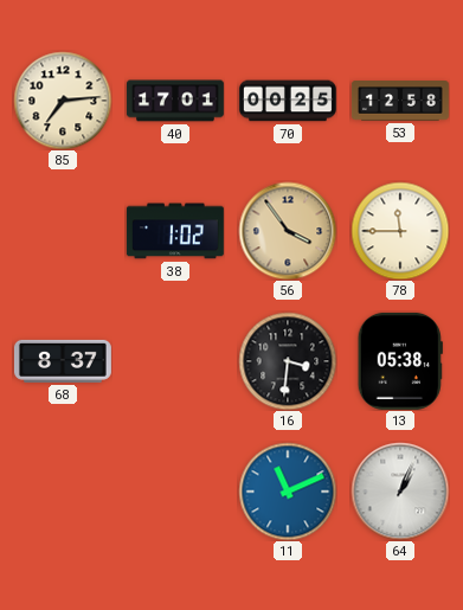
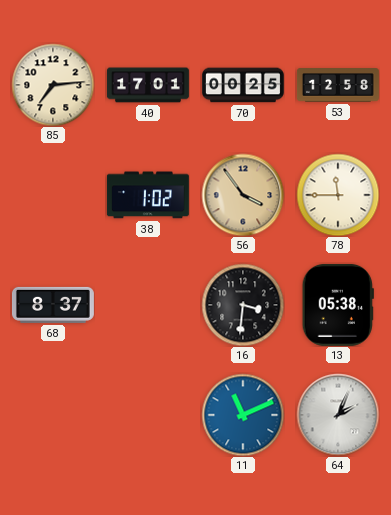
64: 1:04 -> 2:04
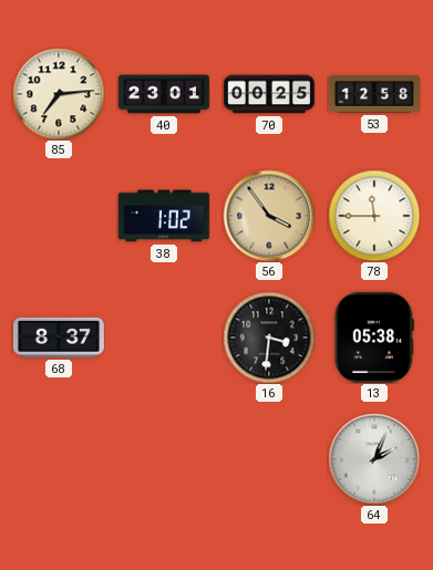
40: 17:01 -> 23:01
11: 11:11 -> none
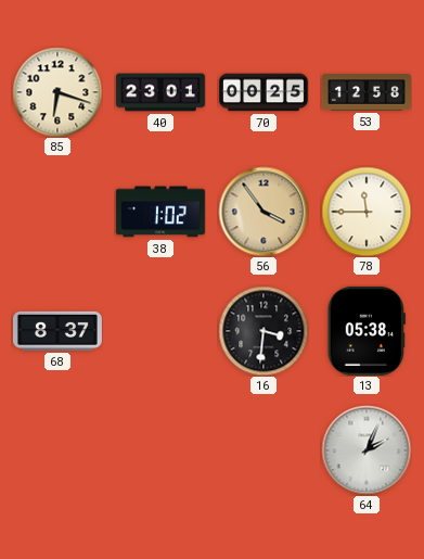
85: 7:14 -> 6:18
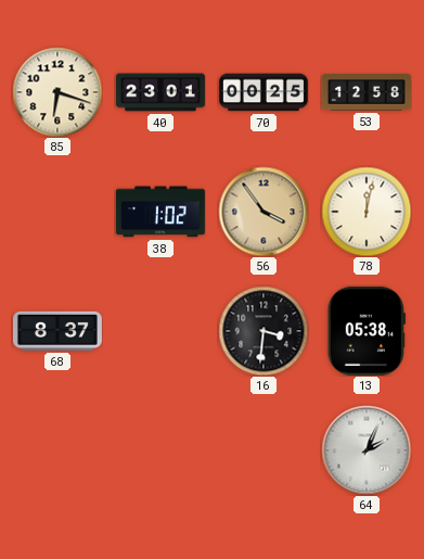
78: 11:45 -> 12:02
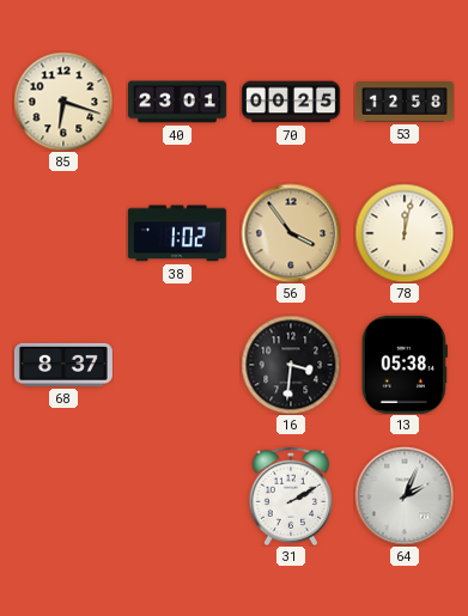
31: none -> 2:10
